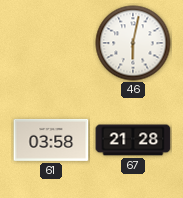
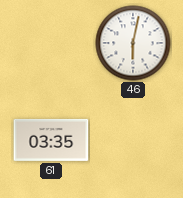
61: 03:58 -> 03:35
67: 21:28 -> none
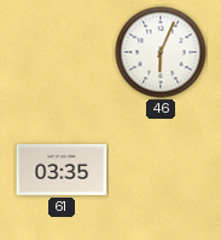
46: 6:02 -> 6:04
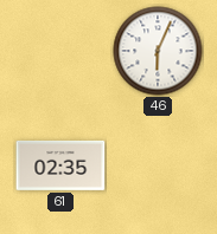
61: 03:35 -> 02:35
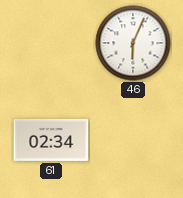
61: 02:35 -> 02:34
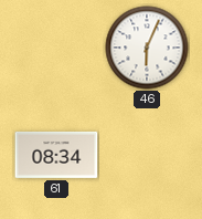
61: 02:34 -> 08:34
